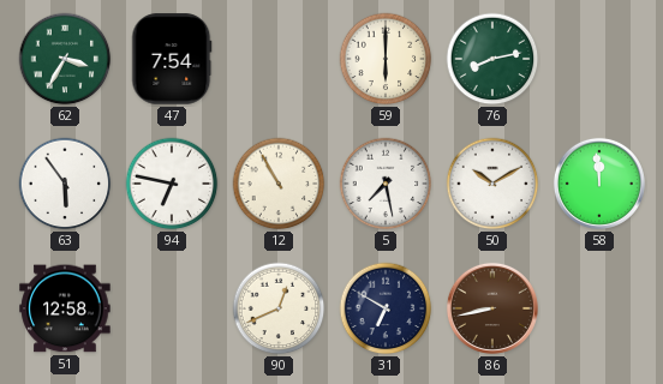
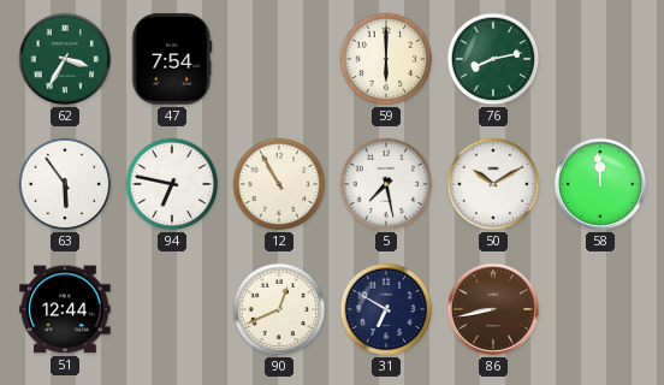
51: 12:58 -> 12:44
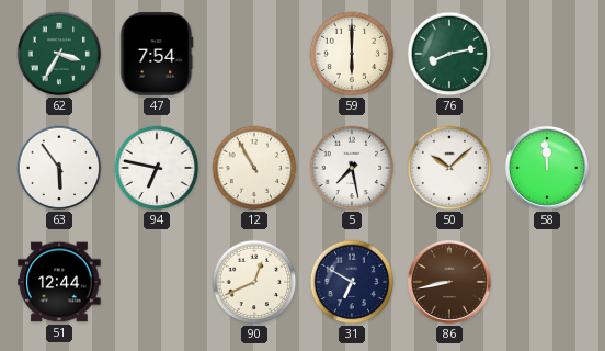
50: 10:10 -> 10:08
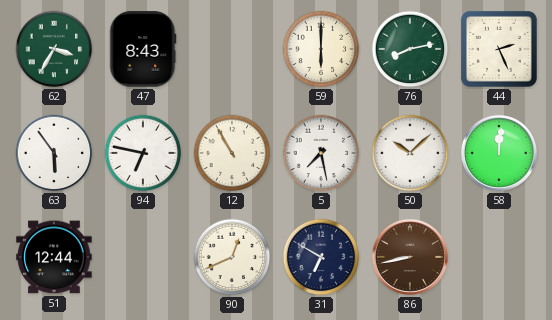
47: 7:54 -> 8:43
44: none -> 2:26
58: 11:59 -> 12:01
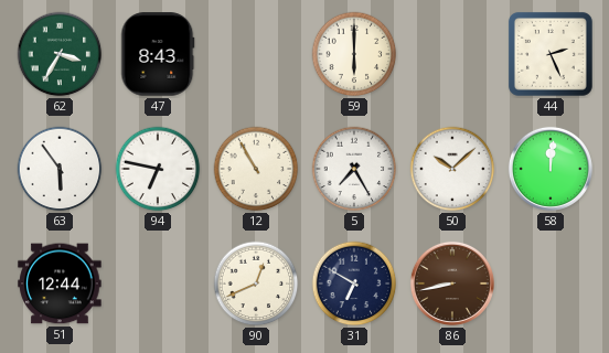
76: 8:13 -> none
5: 7:28 -> 7:25
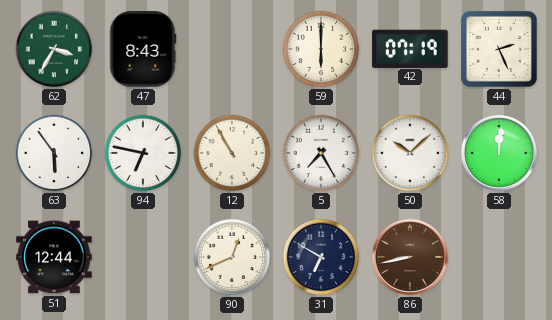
42: none -> 07:19
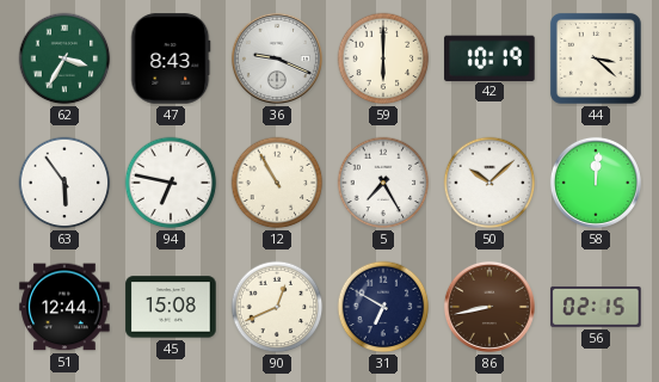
36: none -> 9:19
42: 07:19 -> 10:19
44: 2:26 -> 3:22
45: none -> 15:08
56: none -> 02:15
